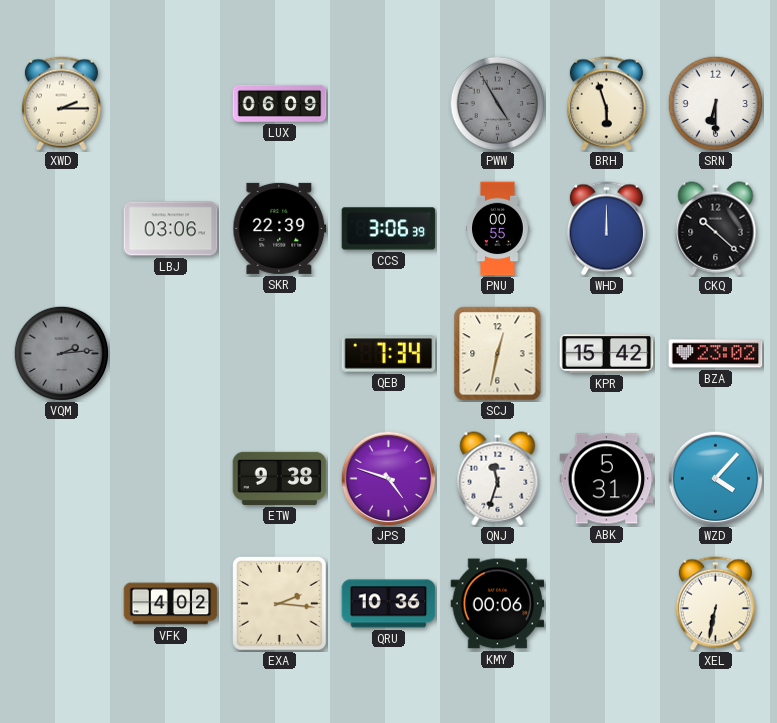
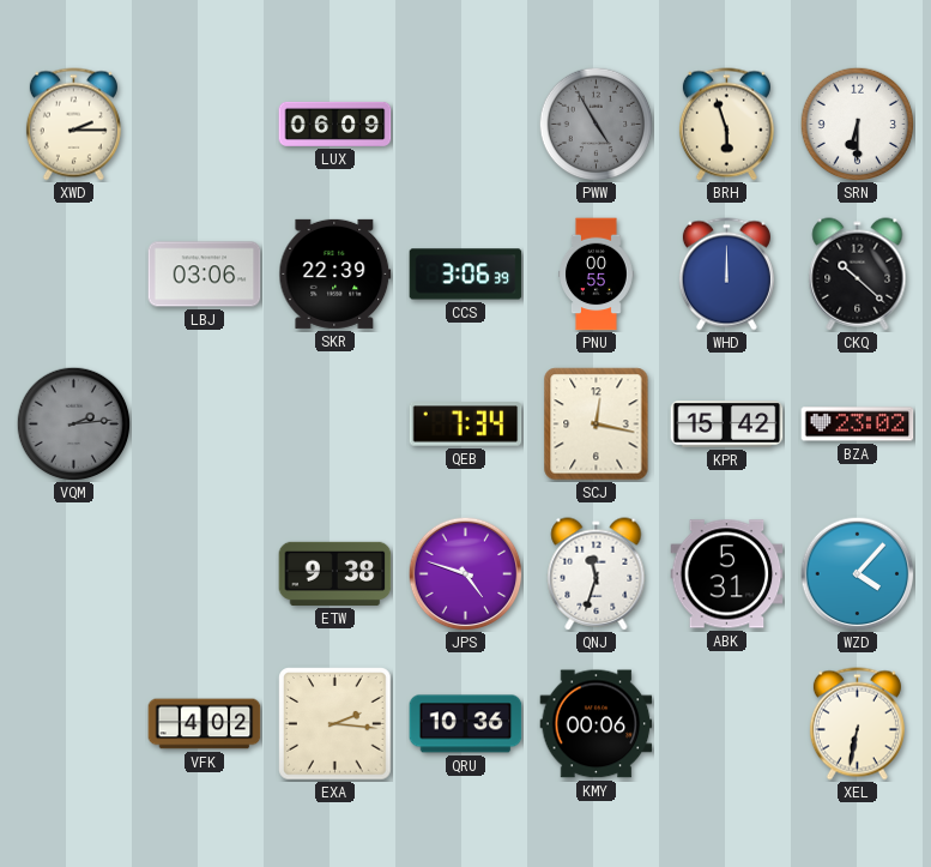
SCJ: 12:32 -> 12:17
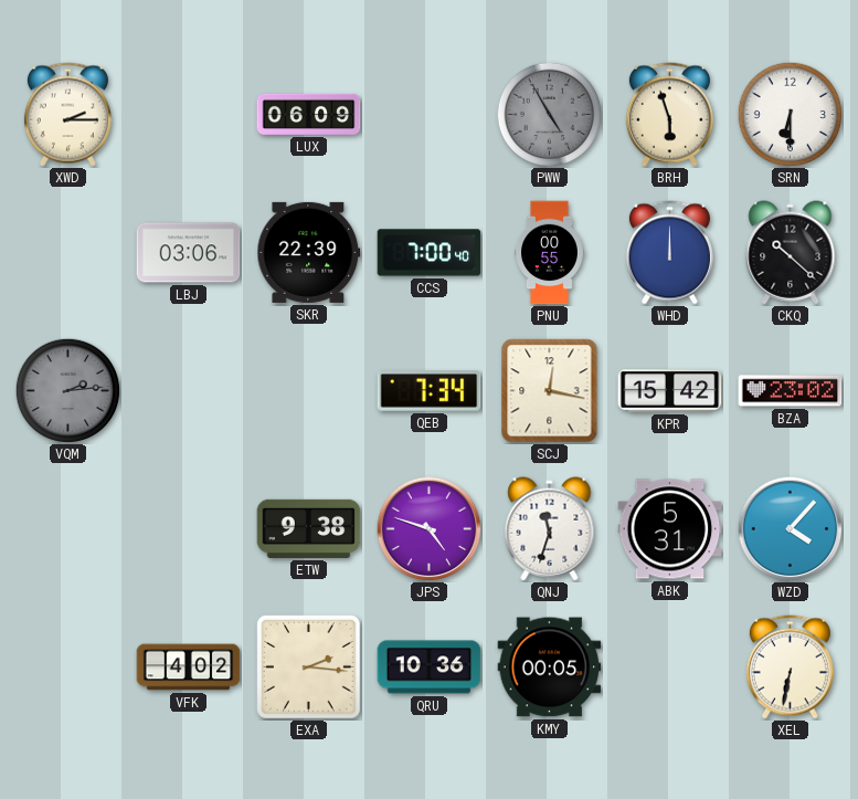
CCS: 3:06 -> 7:00
KMY: 00:06 -> 00:05
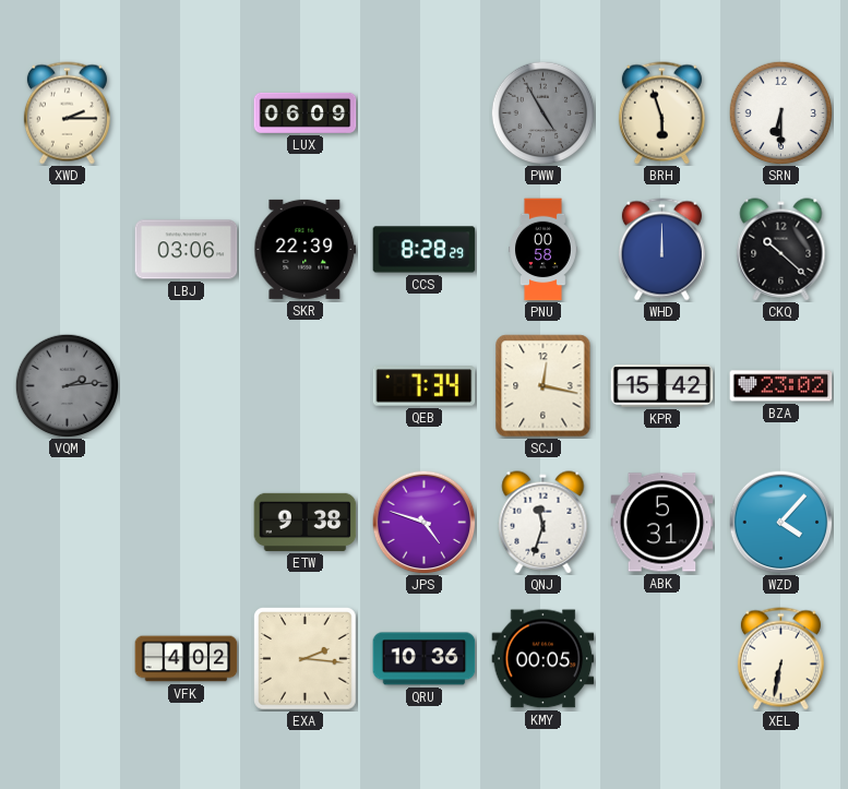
CCS: 7:00 -> 8:28
PNU: 00:55 -> 00:58
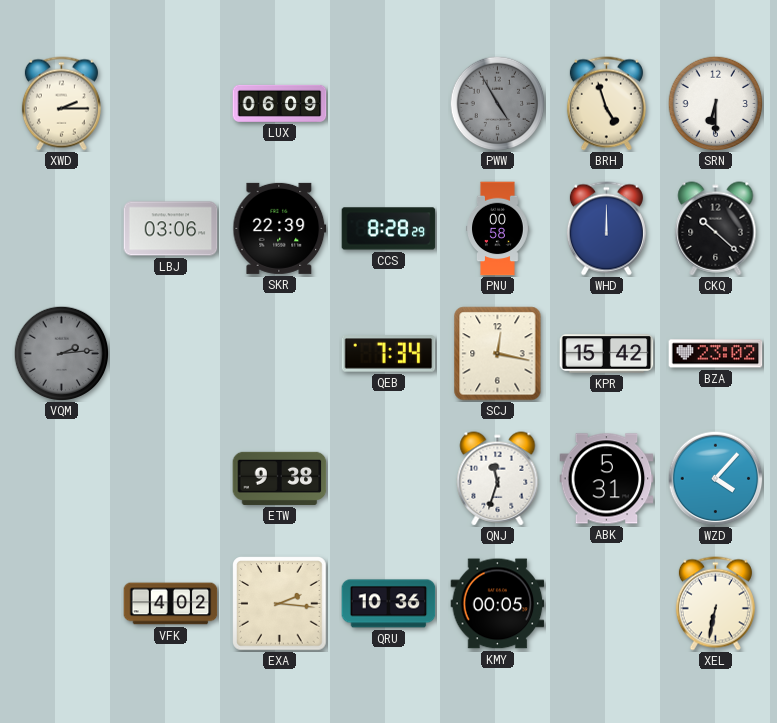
BRH: 5:57 -> 4:57
JPS: 4:48 -> none
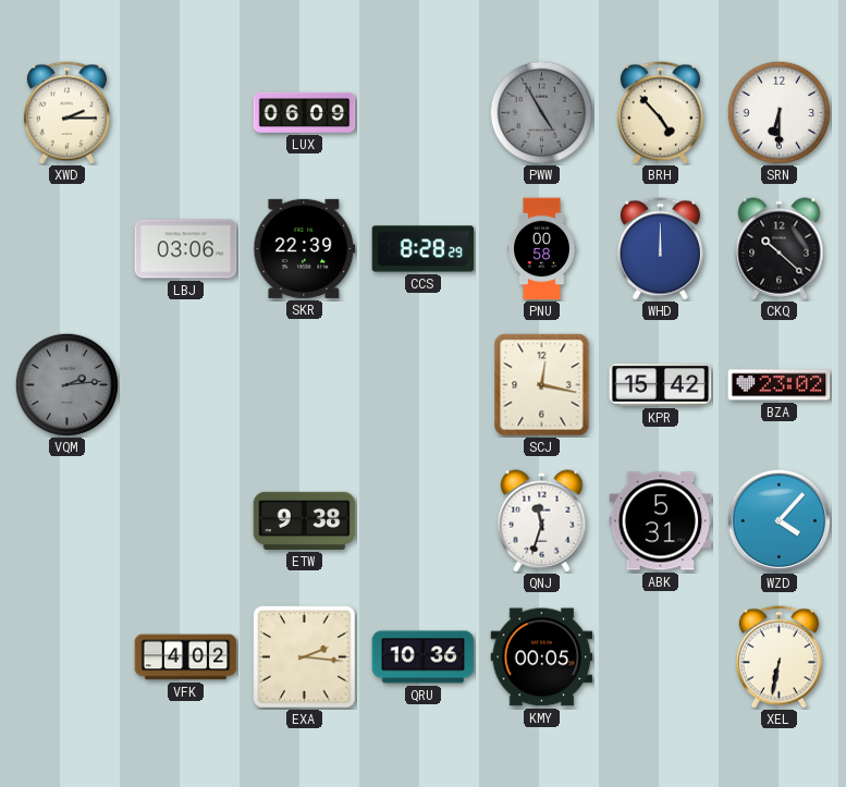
BRH: 4:57 -> 4:53
QEB: 7:34 -> none
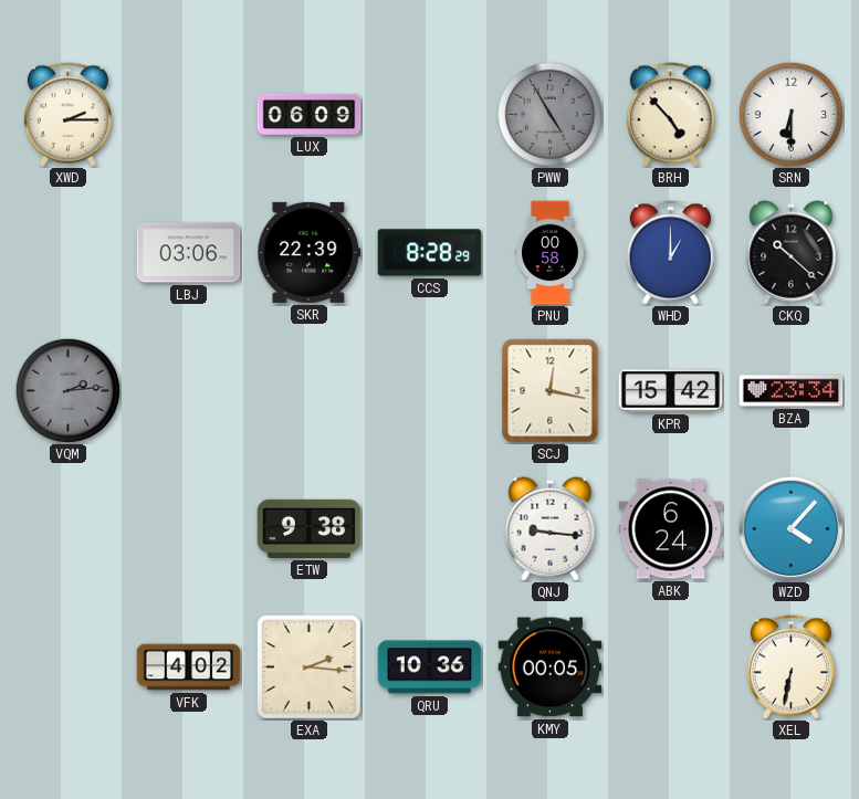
WHD: 12:00 -> 1:00
BZA: 23:02 -> 23:34
QNJ: 11:33 -> 9:16
ABK: 5:31 -> 6:24
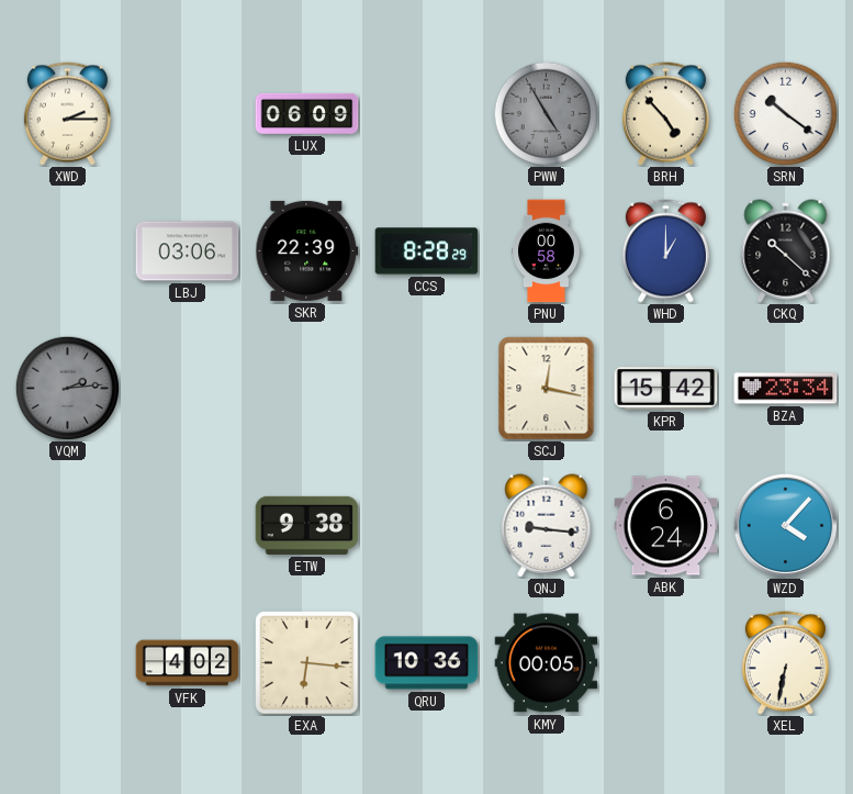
SRN: 6:30 -> 10:21
EXA: 2:16 -> 6:16
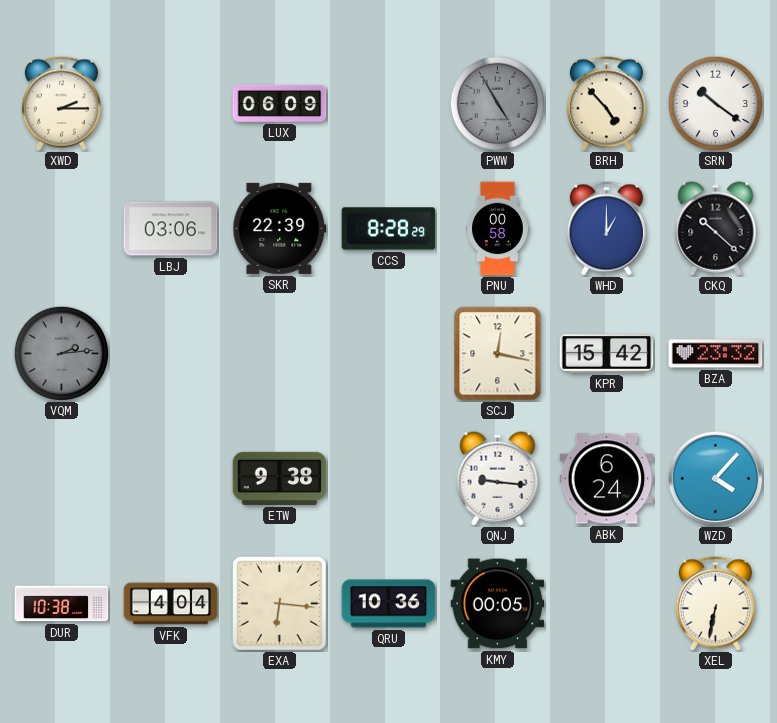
BZA: 23:34 -> 23:32
DUR: none -> 10:38
VFK: 4:02 -> 4:04
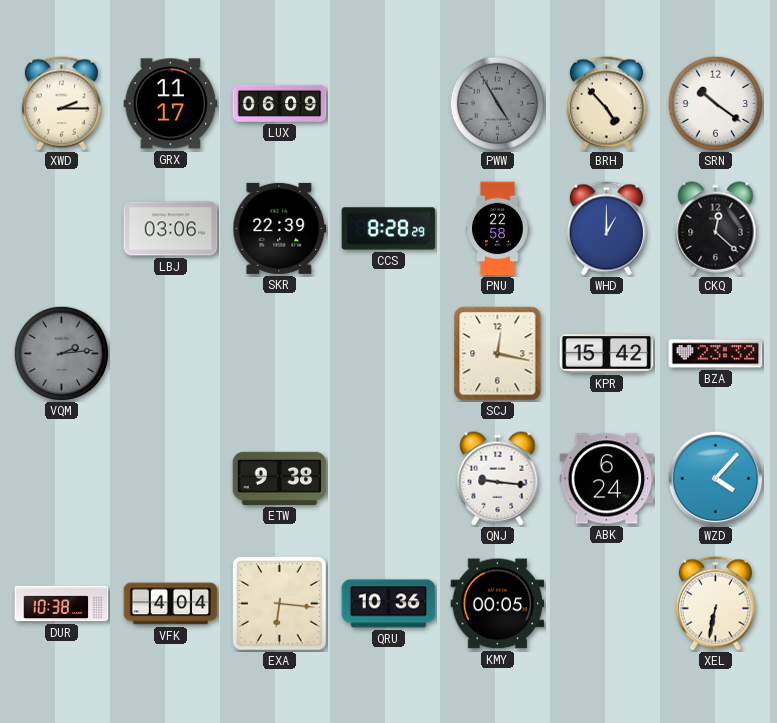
GRX: none -> 11:17
PNU: 00:58 -> 22:58
CKQ: 10:22 -> 12:22
